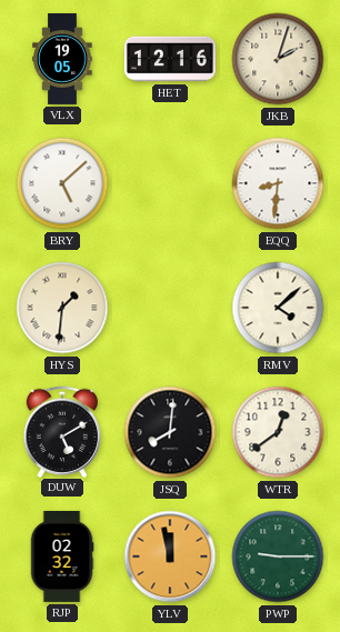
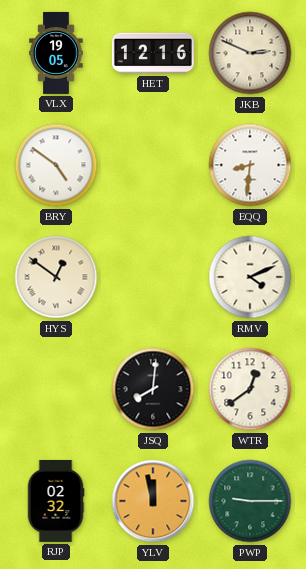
JKB: 2:03 -> 2:49
BRY: 5:08 -> 4:51
HYS: 1:31 -> 12:51
RMV: 4:08 -> 4:11
DUW: 5:10 -> none
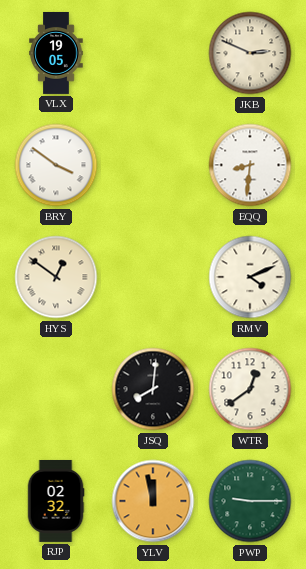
HET: 12:16 -> none
BRY: 4:51 -> 3:51
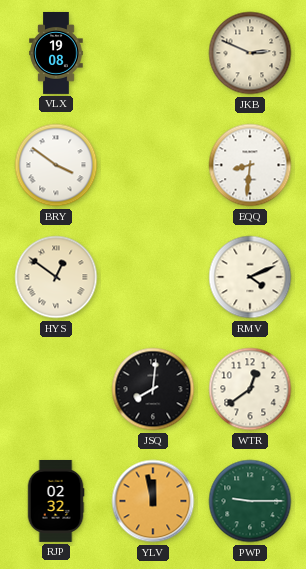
VLX: 19:05 -> 19:08
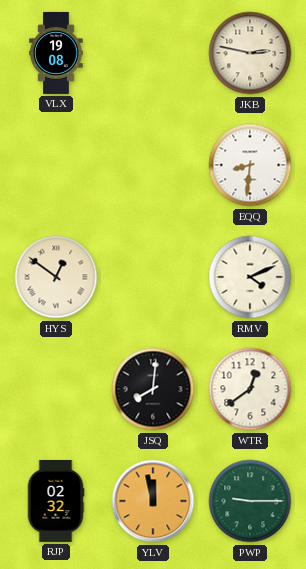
JKB: 2:49 -> 2:47
BRY: 3:51 -> none
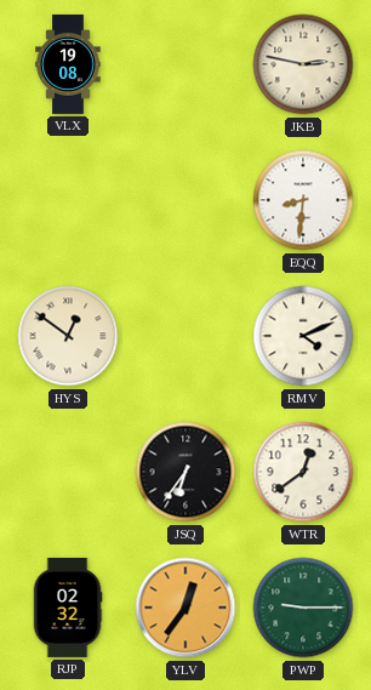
JSQ: 8:01 -> 6:36
YLV: 11:58 -> 12:36
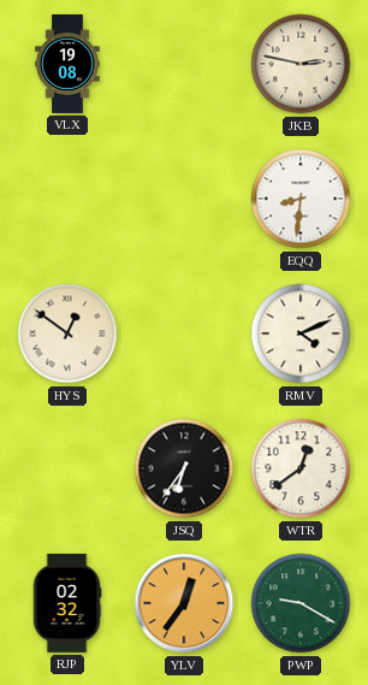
PWP: 9:15 -> 9:20
